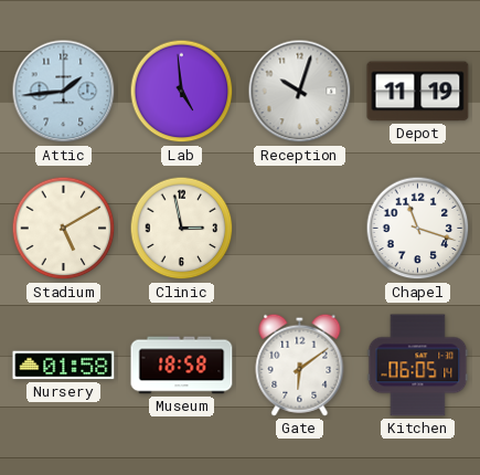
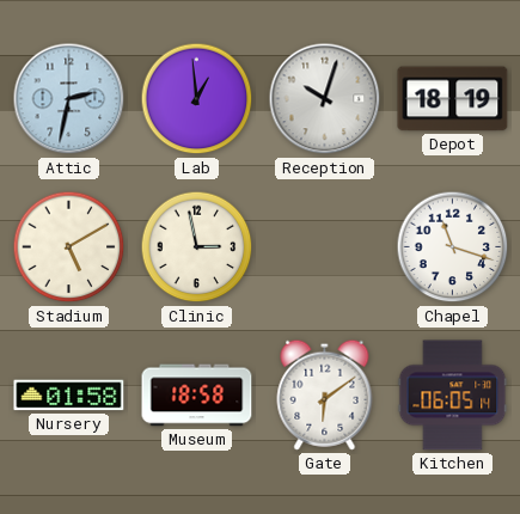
Attic: 1:44 -> 2:32
Lab: 4:59 -> 12:59
Depot: 11:19 -> 18:19
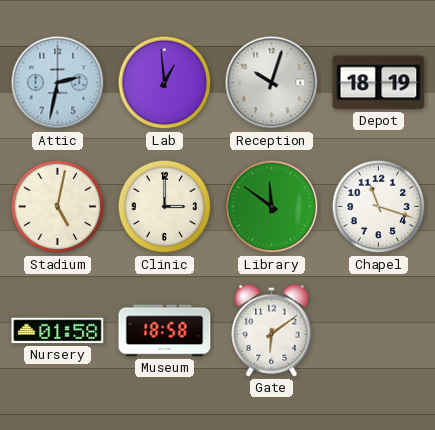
Stadium: 5:10 -> 5:02
Clinic: 2:58 -> 3:00
Library: none -> 11:51
Kitchen: 06:05 -> none
